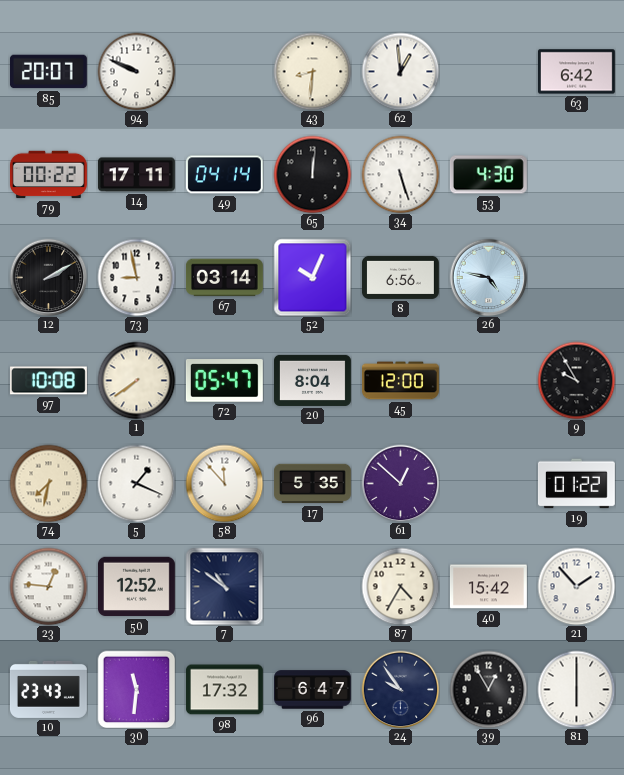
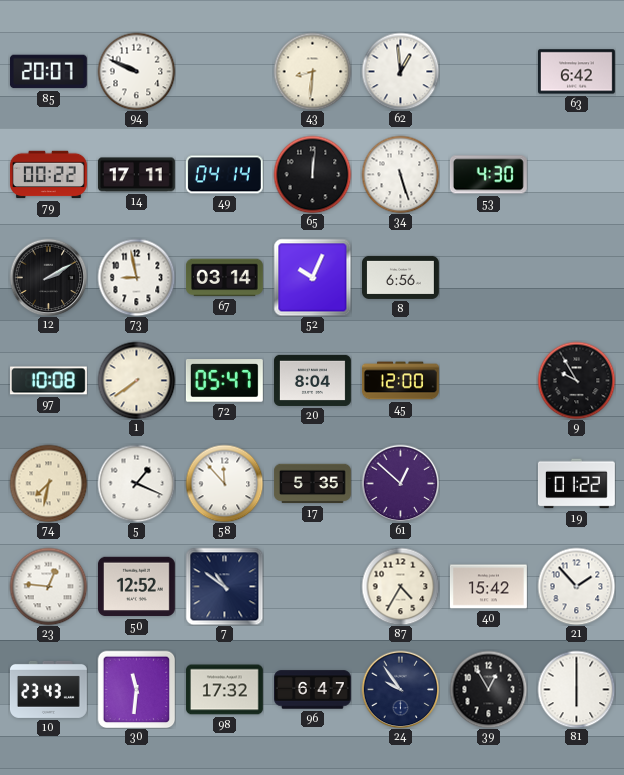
26: 4:47 -> none
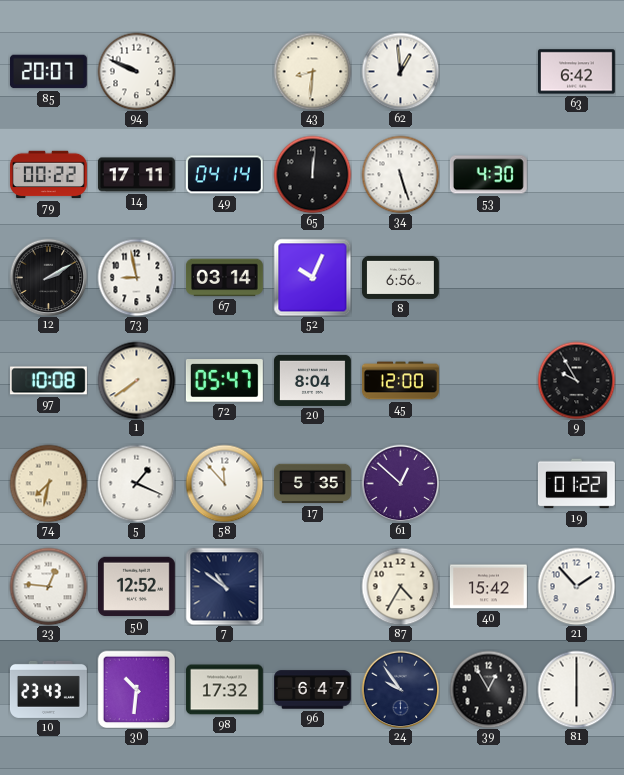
30: 11:31 -> 10:31
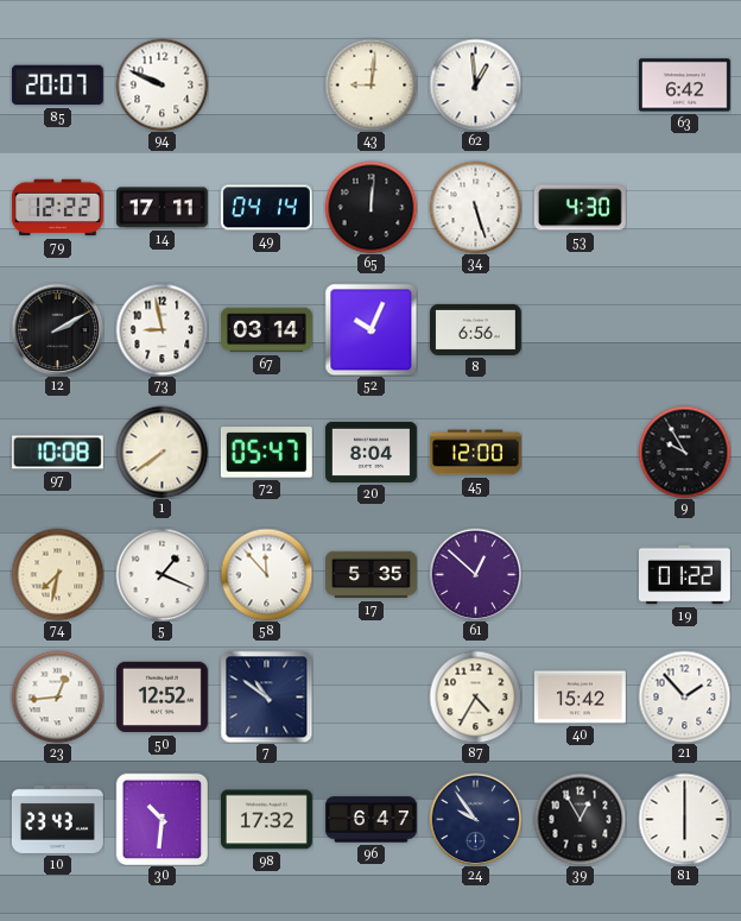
43: 8:31 -> 9:01
79: 00:22 -> 12:22
23: 12:46 -> 12:44
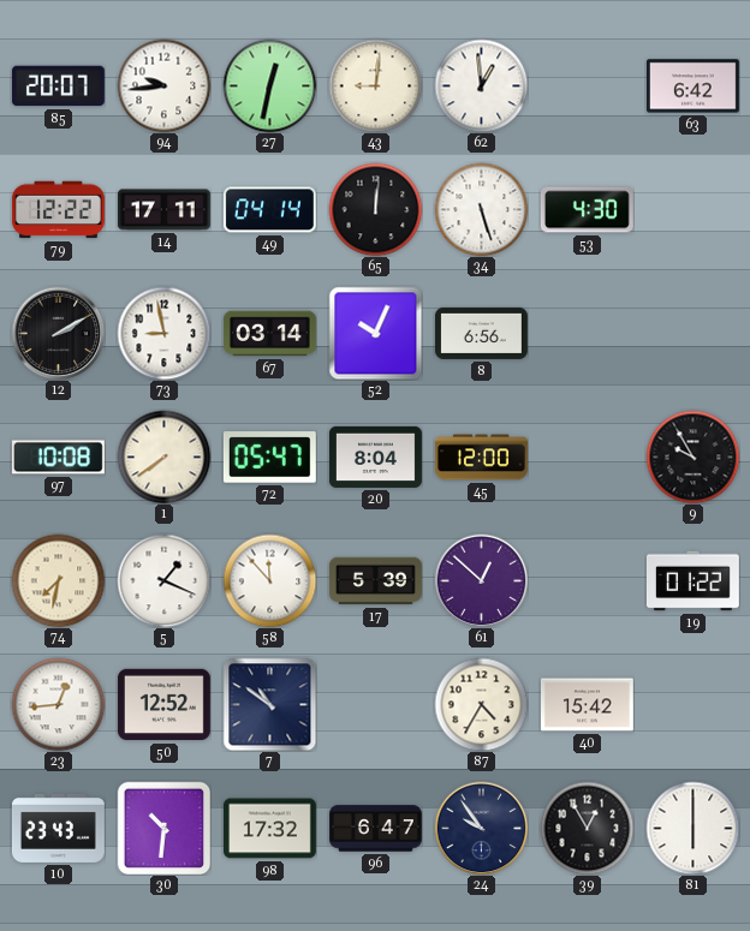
94: 9:49 -> 9:44
27: none -> 12:32
17: 5:35 -> 5:39
21: 1:53 -> none
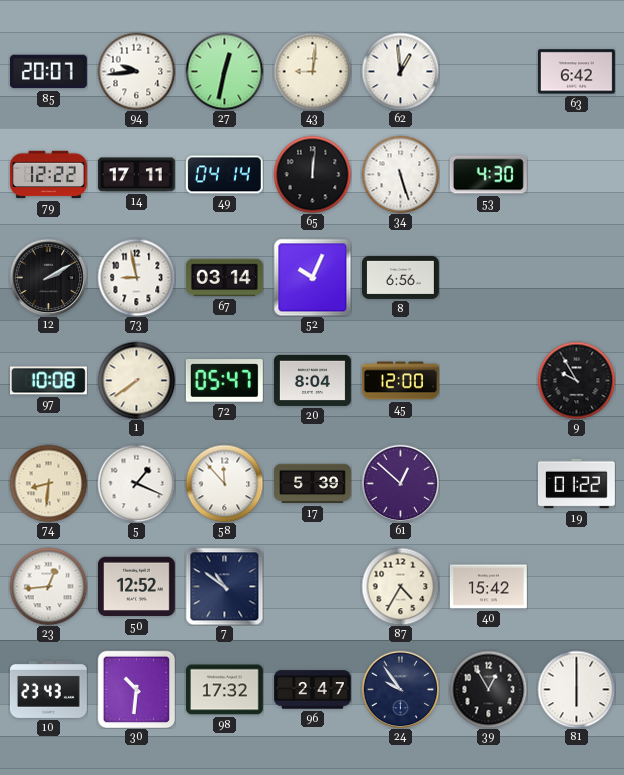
74: 7:32 -> 8:31
96: 6:47 -> 2:47
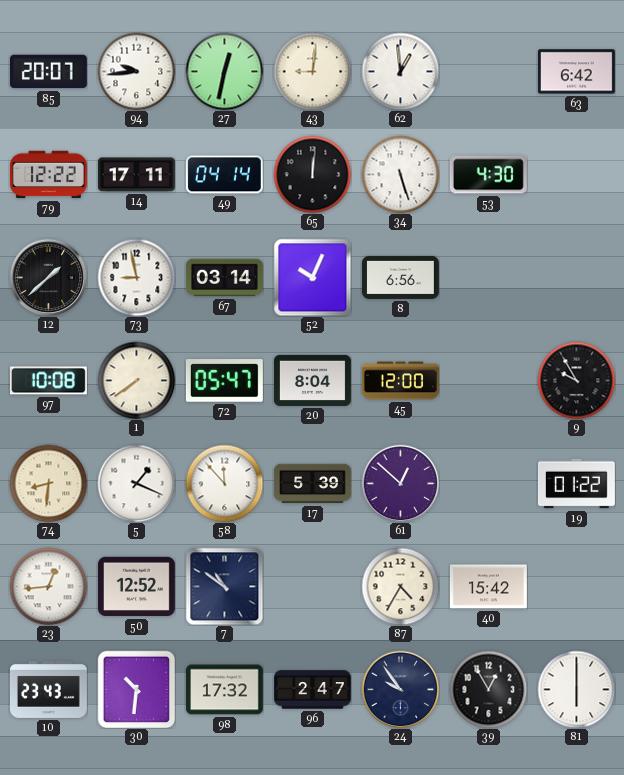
12: 2:10 -> 1:38
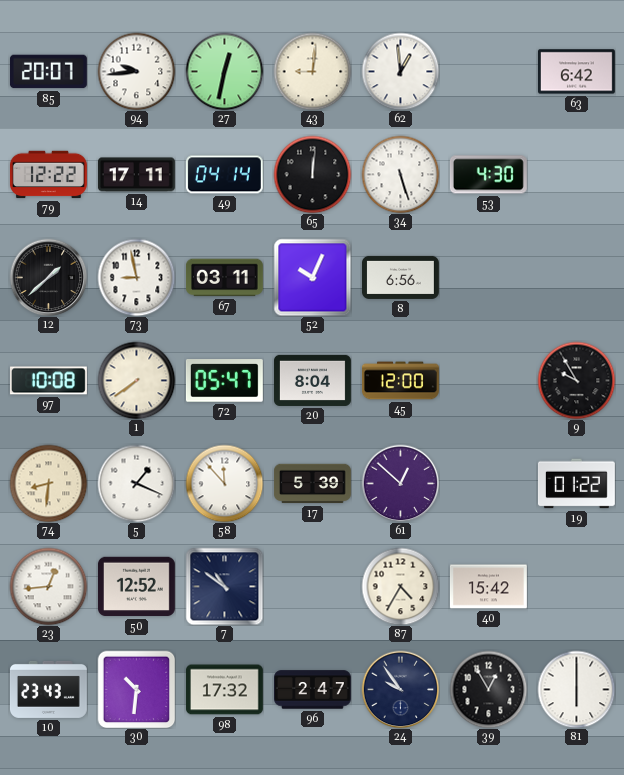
67: 03:14 -> 03:11
